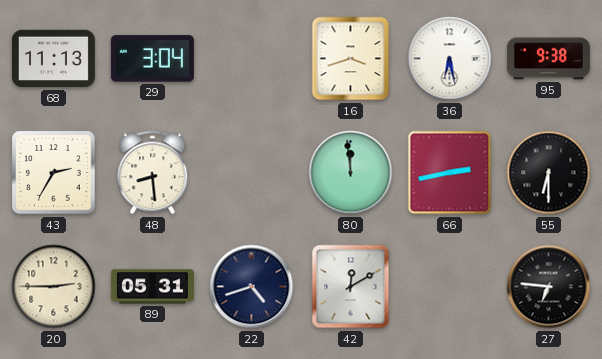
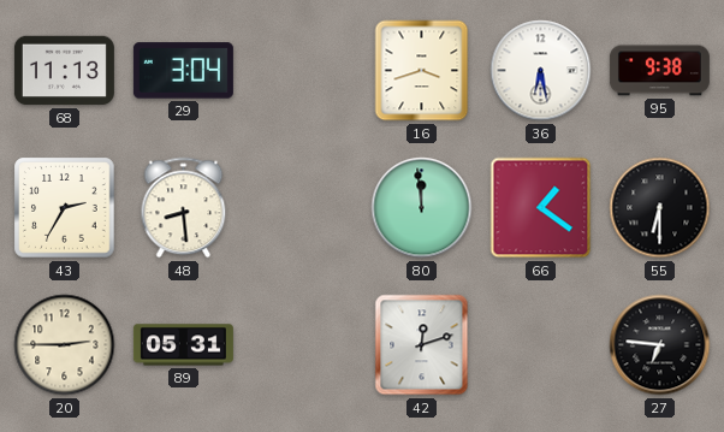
66: 2:43 -> 1:21
22: 4:42 -> none
42: 12:10 -> 12:12
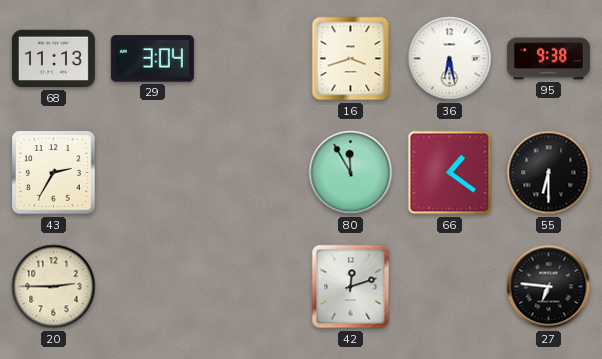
48: 8:29 -> none
80: 11:59 -> 11:55
89: 05:31 -> none
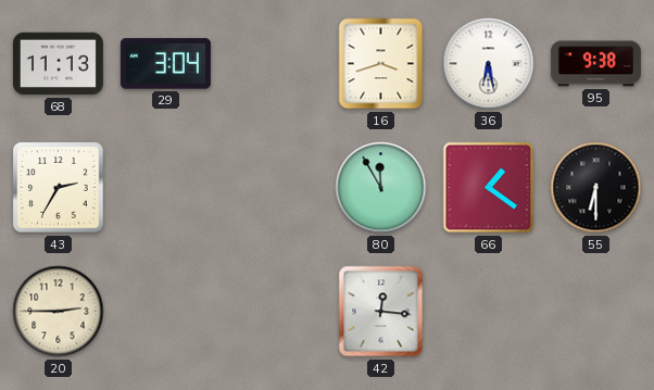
42: 12:12 -> 12:16
27: 6:46 -> none
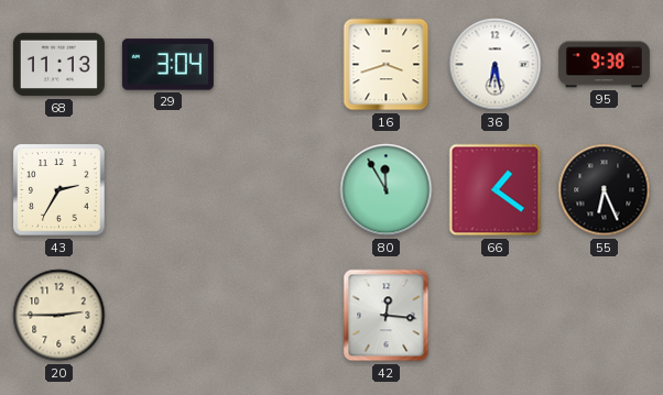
55: 6:30 -> 6:26
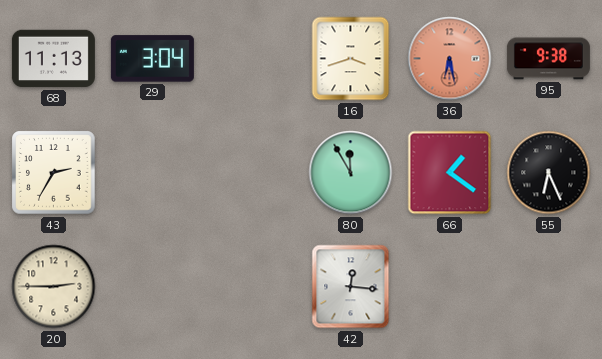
36 dial: white -> salmon
